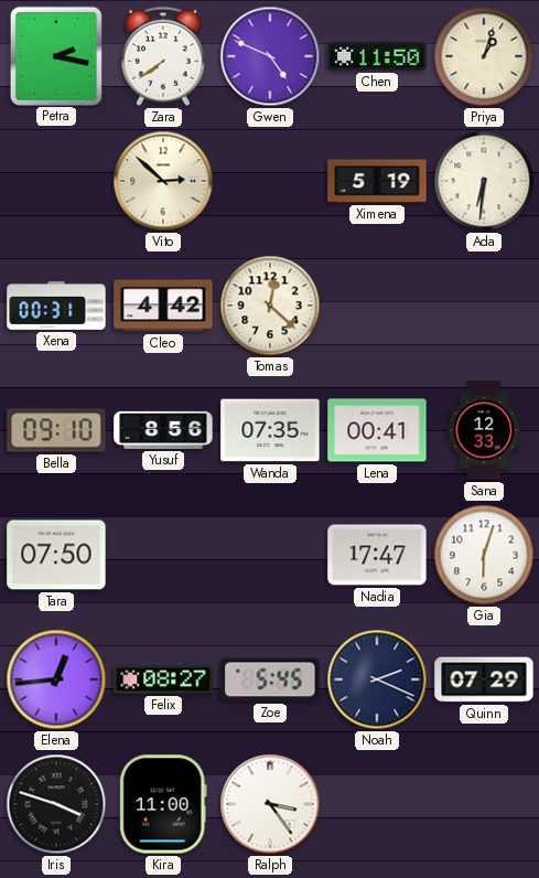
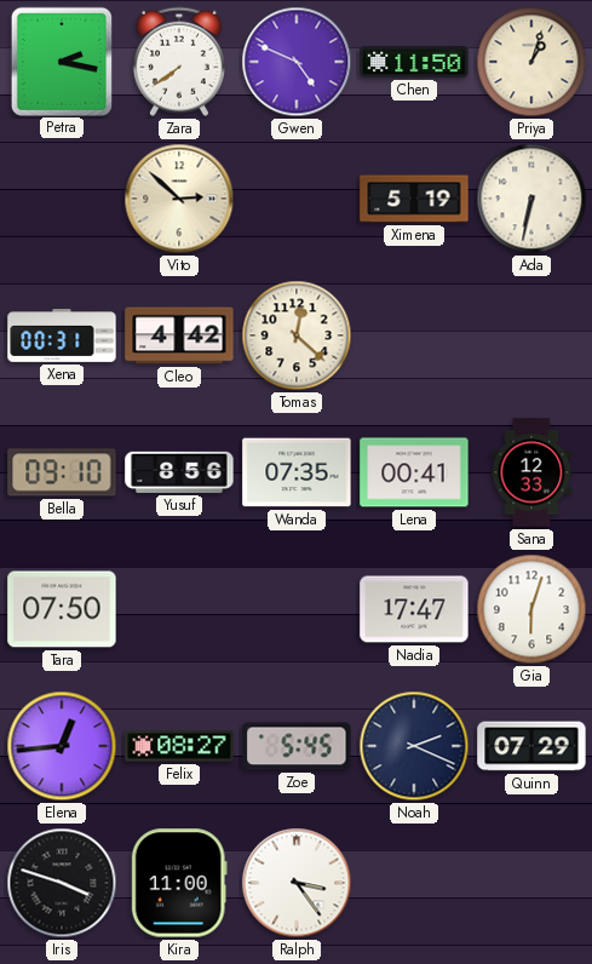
Ada: 6:31 -> 6:32
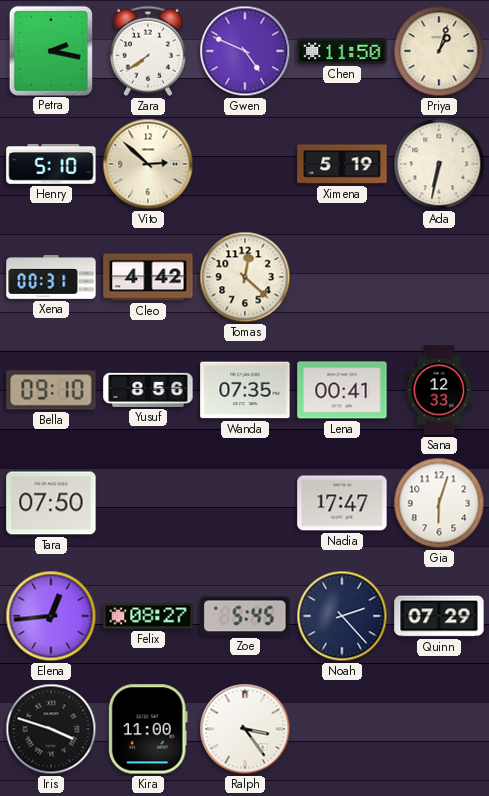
Henry: none -> 5:10
Noah: 2:19 -> 2:23
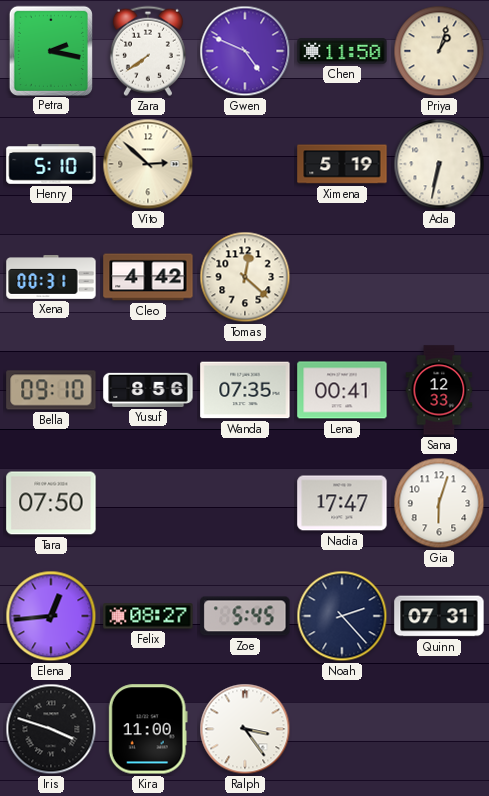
Quinn: 07:29 -> 07:31
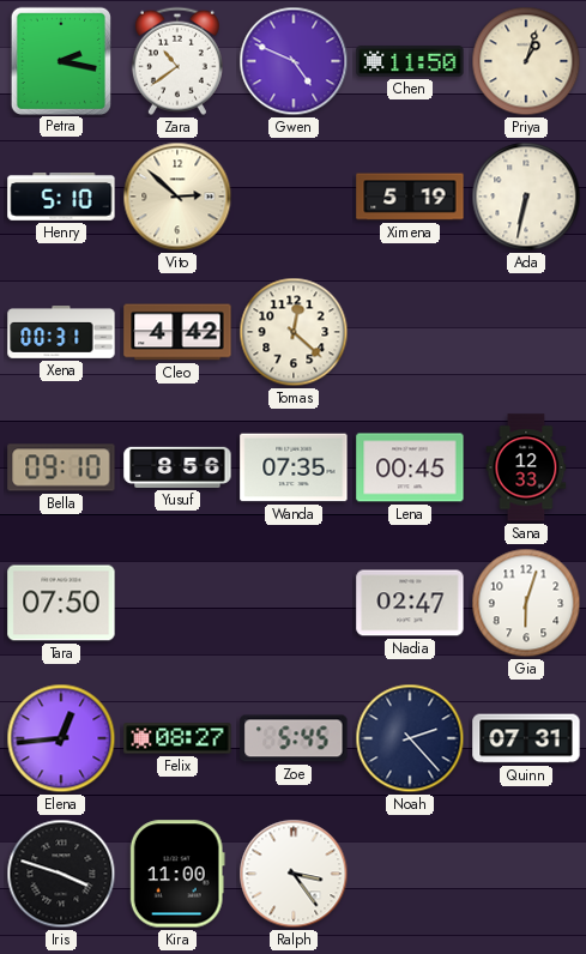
Zara: 7:39 -> 10:39
Lena: 00:41 -> 00:45
Nadia: 17:47 -> 02:47
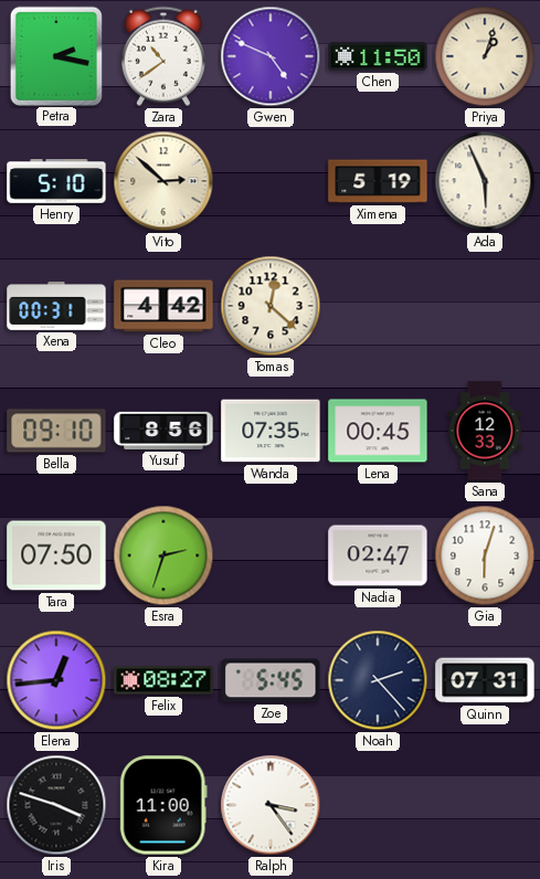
Ada: 6:32 -> 5:56
Esra: none -> 2:33
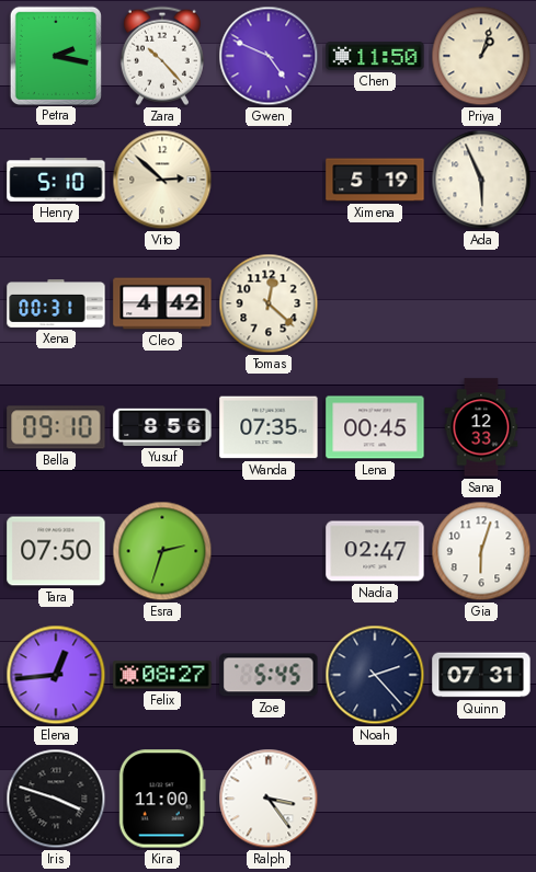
Zara: 10:39 -> 10:23
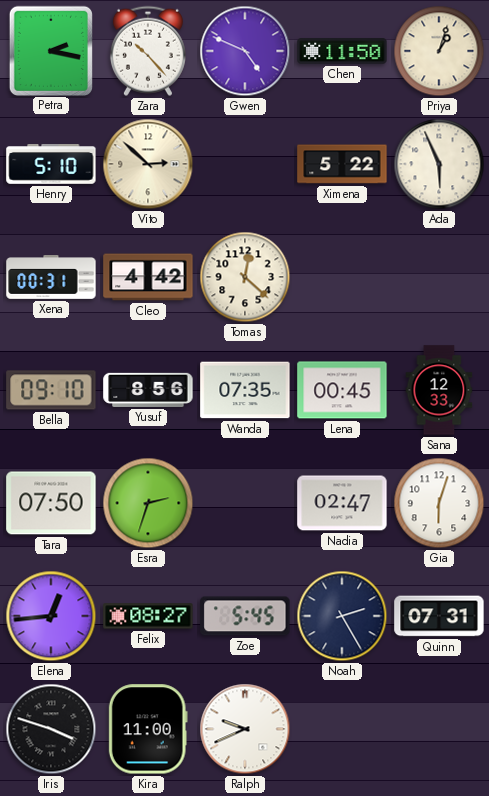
Ximena: 5:19 -> 5:22
Noah: 2:23 -> 2:25
Ralph: 3:24 -> 9:41
